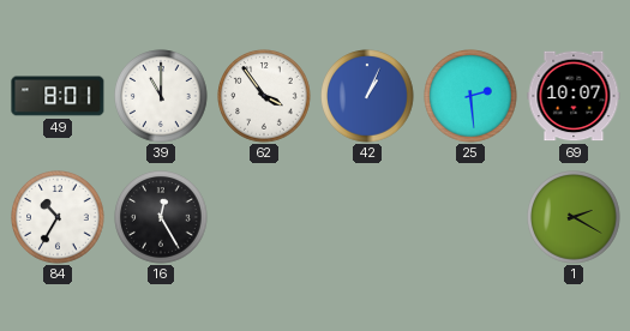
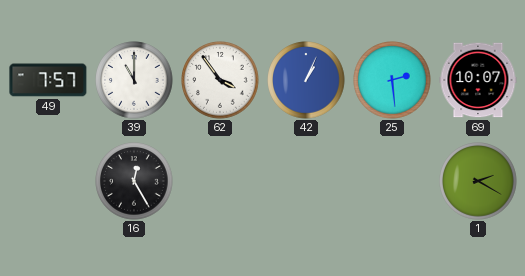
49: 8:01 -> 7:57
84: 10:35 -> none
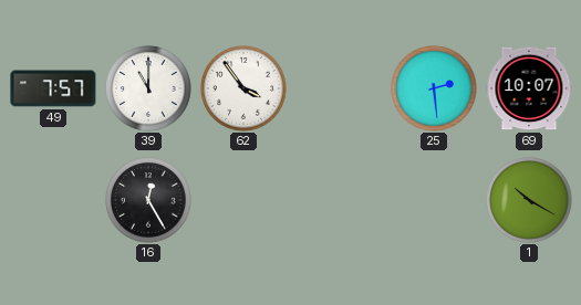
42: 1:04 -> none
1: 2:20 -> 10:20
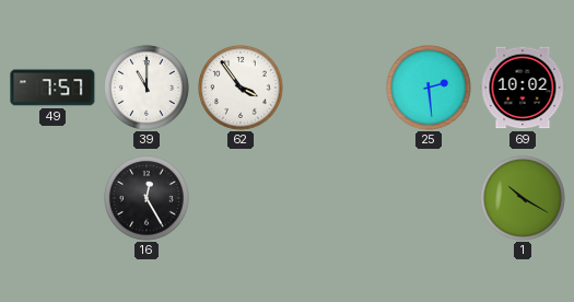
69: 10:07 -> 10:02
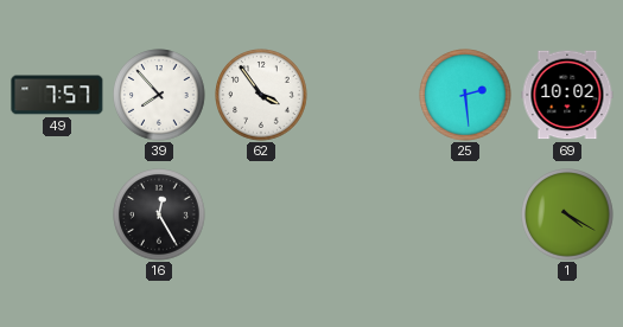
39: 11:00 -> 7:53
1: 10:20 -> 4:20
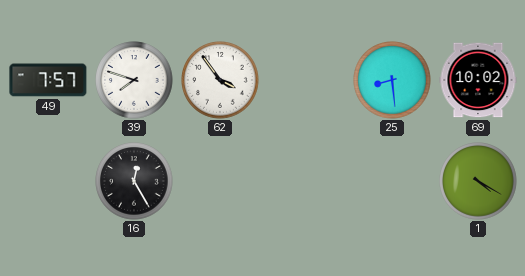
39: 7:53 -> 7:48
25: 2:29 -> 8:29
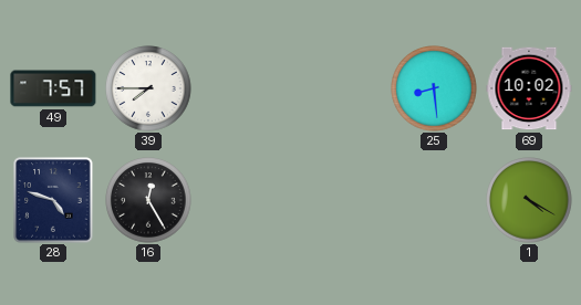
39: 7:48 -> 7:45
62: 3:54 -> none
28: none -> 4:48
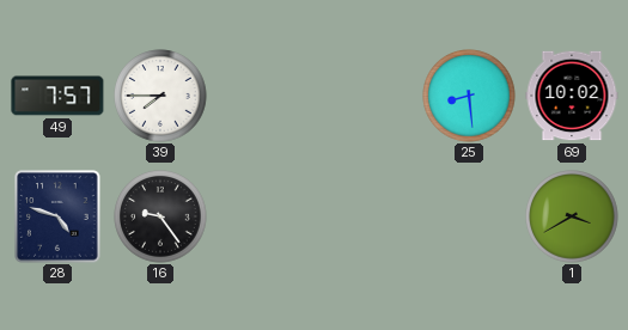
16: 12:25 -> 9:24
1: 4:20 -> 3:40
